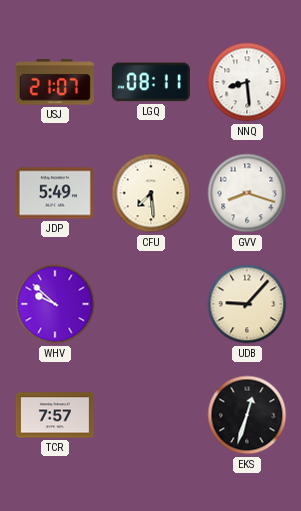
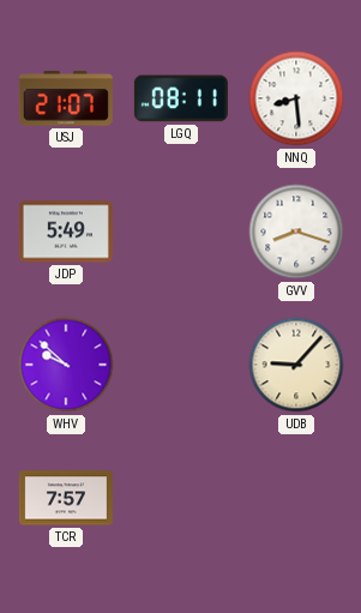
CFU: 7:29 -> none
EKS: 12:33 -> none
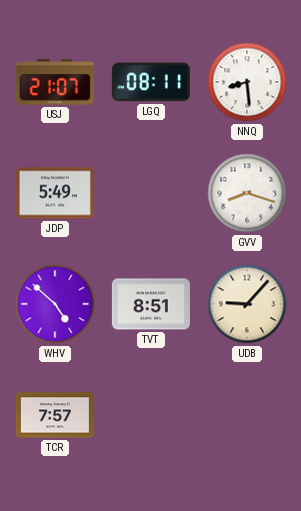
WHV: 9:52 -> 4:52
TVT: none -> 8:51
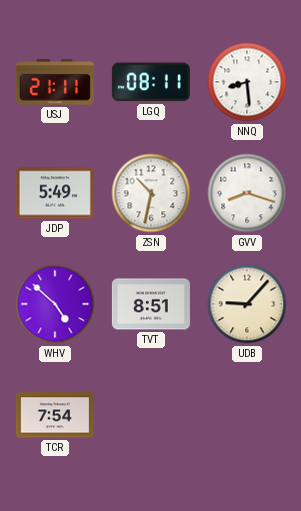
USJ: 21:07 -> 21:11
ZSN: none -> 10:32
TCR: 7:57 -> 7:54
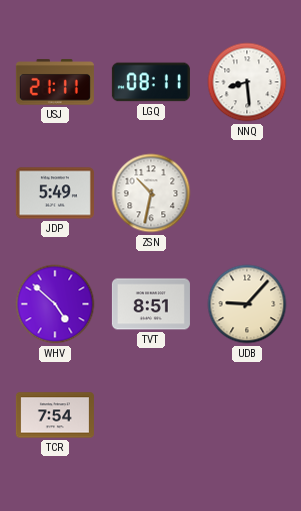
GVV: 8:18 -> none
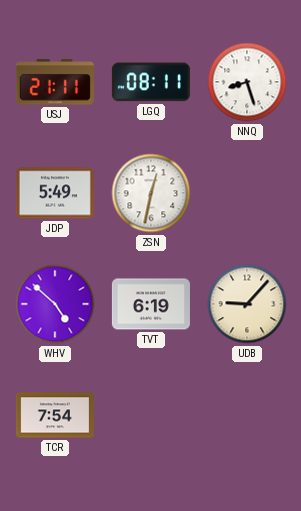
NNQ: 8:29 -> 8:27
ZSN: 10:32 -> 12:32
TVT: 8:51 -> 6:19
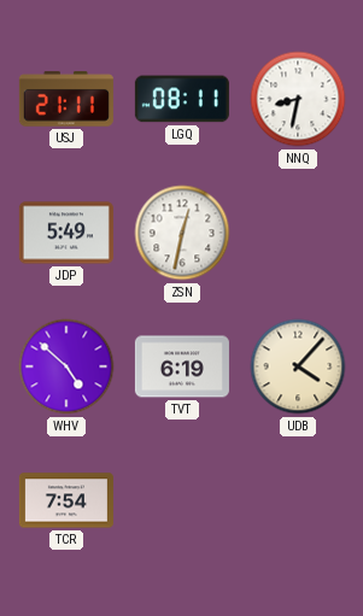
NNQ: 8:27 -> 8:32
UDB: 9:07 -> 4:07
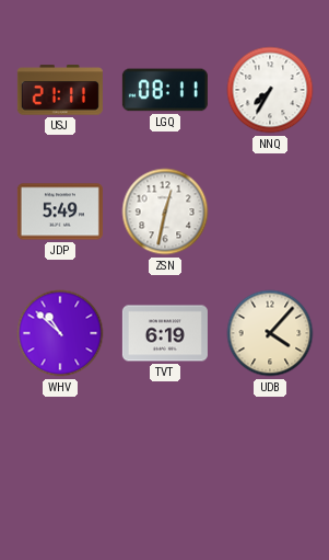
NNQ: 8:32 -> 7:35
WHV: 4:52 -> 10:52
TCR: 7:54 -> none
